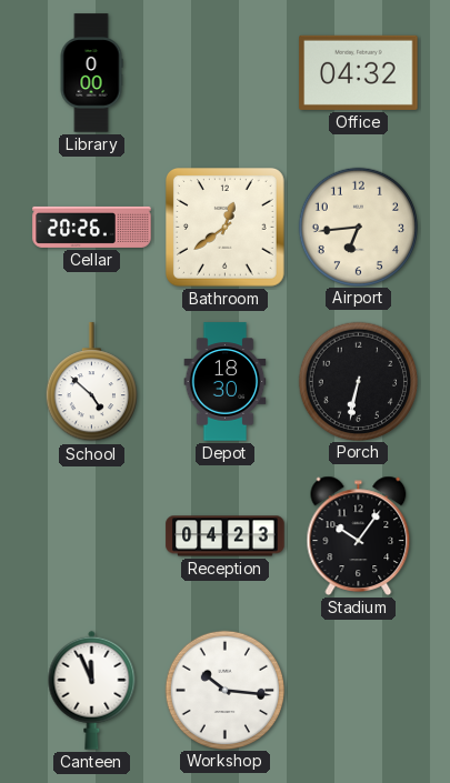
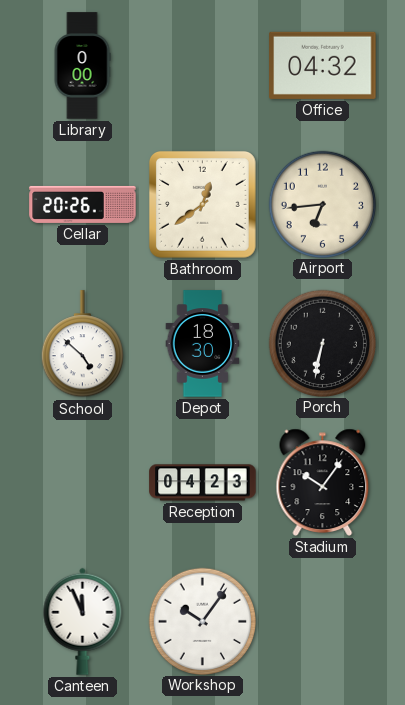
Workshop: 10:16 -> 10:06
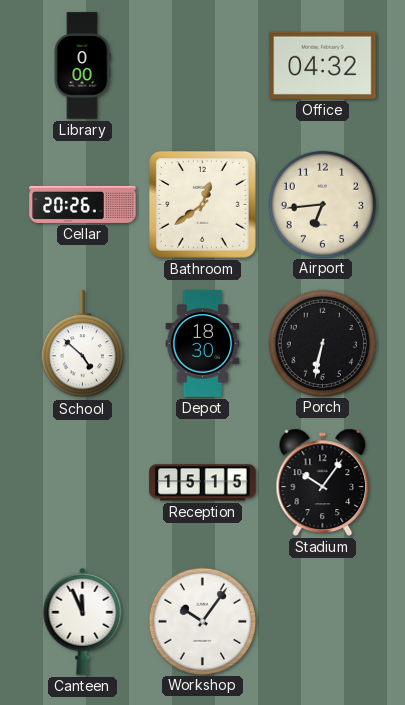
Reception: 04:23 -> 15:15
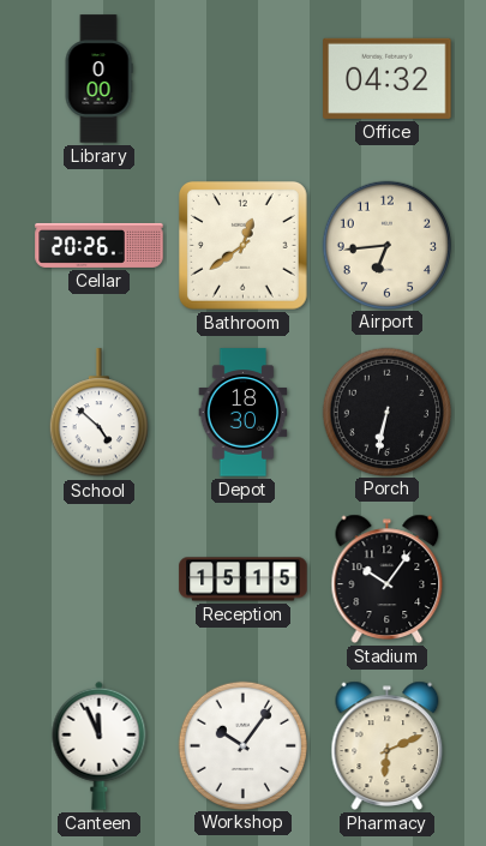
Pharmacy: none -> 6:11
